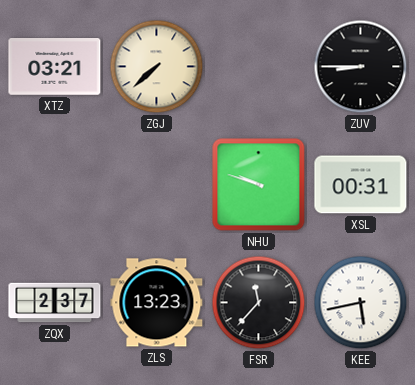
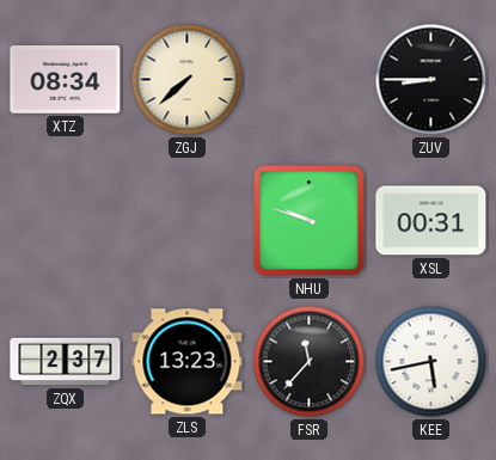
XTZ: 03:21 -> 08:34
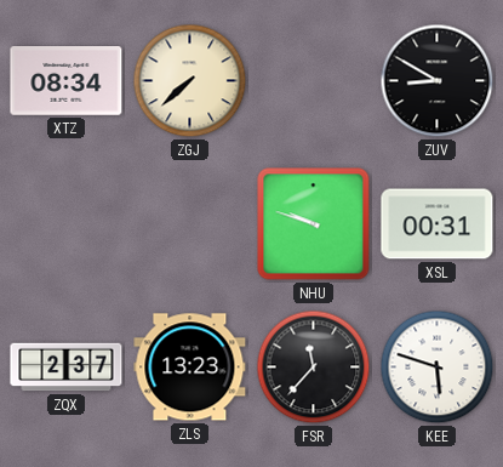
ZUV: 8:45 -> 8:50
KEE: 5:43 -> 5:48
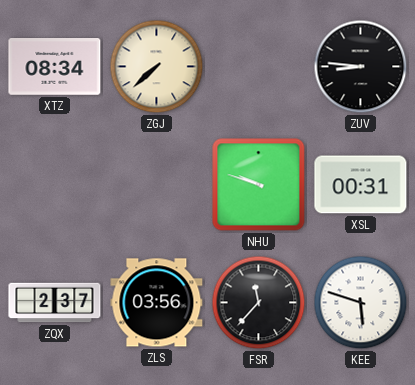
ZUV: 8:50 -> 8:46
ZLS: 13:23 -> 03:56
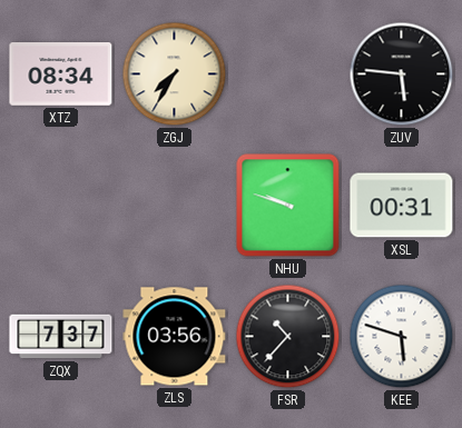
ZGJ: 7:38 -> 7:35
ZUV: 8:46 -> 5:46
ZQX: 2:37 -> 7:37
FSR: 11:37 -> 10:37
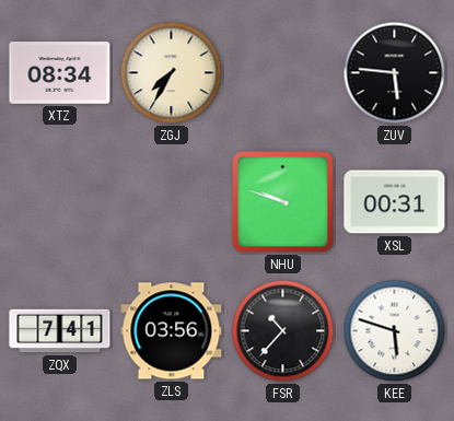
ZQX: 7:37 -> 7:41
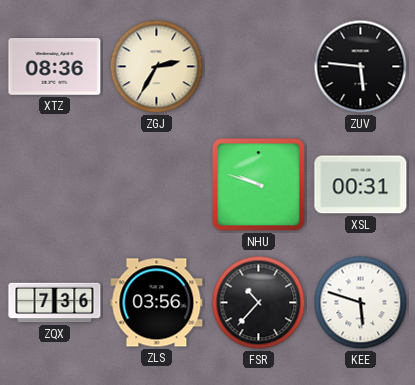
XTZ: 08:34 -> 08:36
ZGJ: 7:35 -> 2:35
ZQX: 7:41 -> 7:36
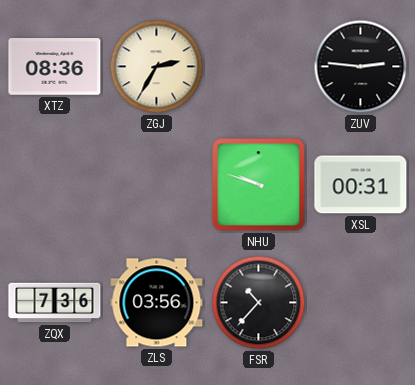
ZUV: 5:46 -> 2:46
KEE: 5:48 -> none
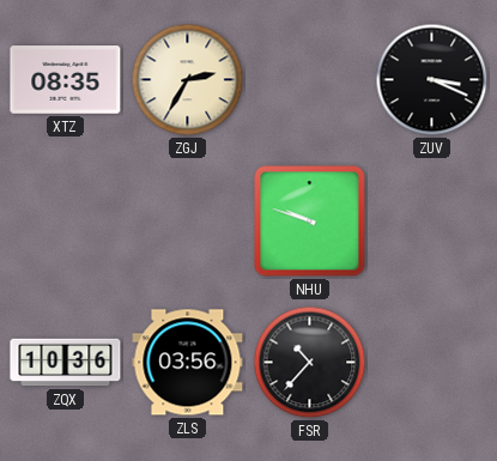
XTZ: 08:36 -> 08:35
ZUV: 2:46 -> 3:19
XSL: 00:31 -> none
ZQX: 7:36 -> 10:36
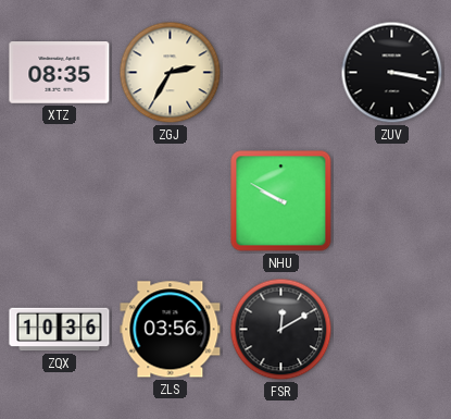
ZUV: 3:19 -> 3:17
NHU: 9:48 -> 9:50
FSR: 10:37 -> 12:10
